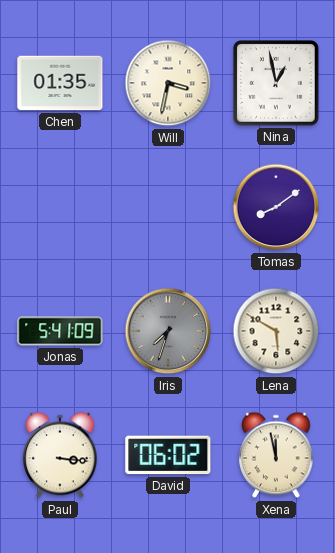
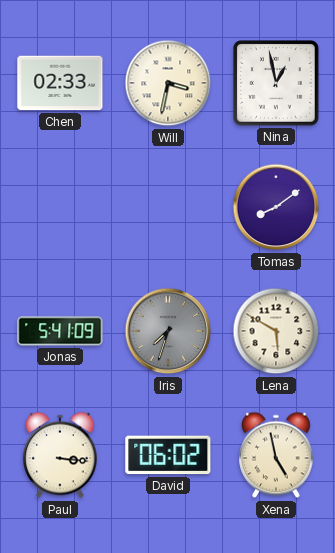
Chen: 01:35 -> 02:33
Xena: 11:58 -> 4:58
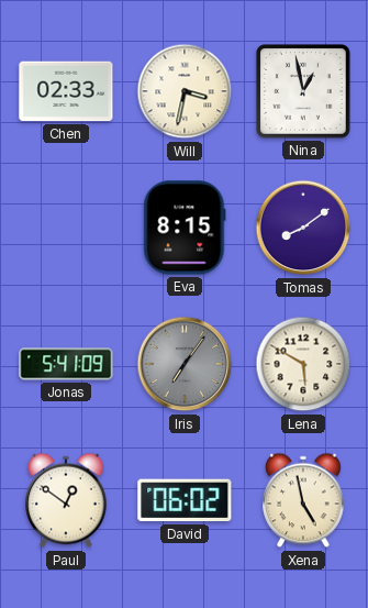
Eva: none -> 8:15
Iris: 7:33 -> 7:06
Paul: 3:16 -> 12:51
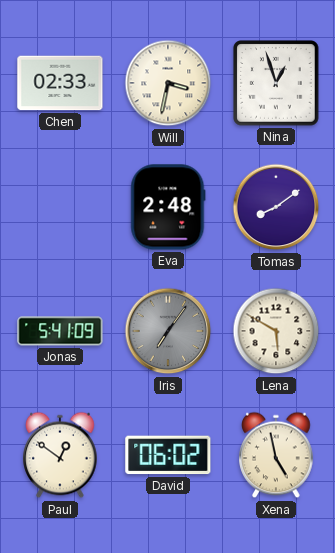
Nina: 12:58 -> 12:57
Eva: 8:15 -> 2:48
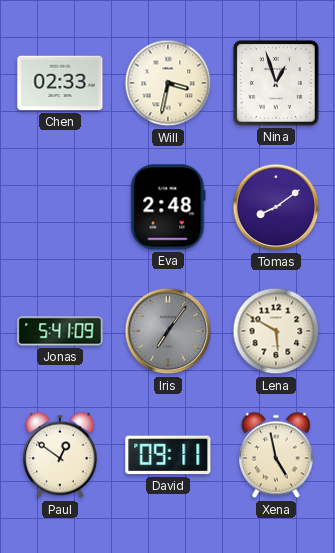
David: 06:02 -> 09:11
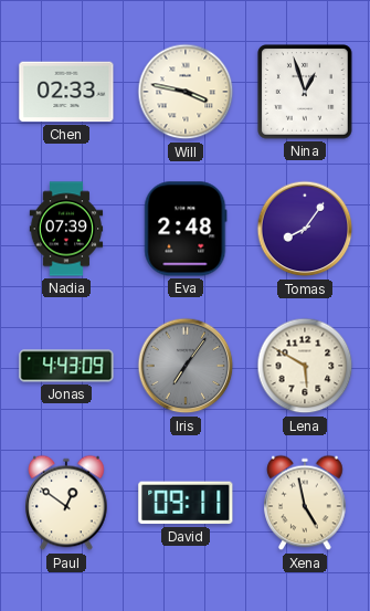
Will: 3:32 -> 3:47
Nadia: none -> 07:39
Tomas: 8:09 -> 8:06
Jonas: 5:41 -> 4:43
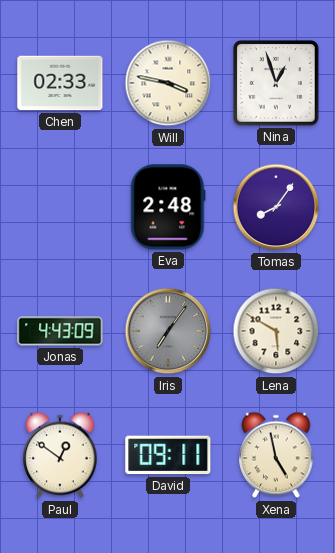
Nadia: 07:39 -> none
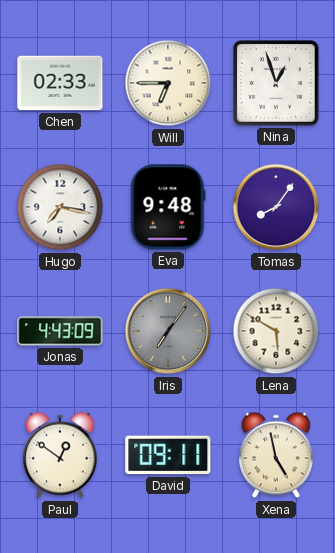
Will: 3:47 -> 6:45
Hugo: none -> 7:17
Eva: 2:48 -> 9:48
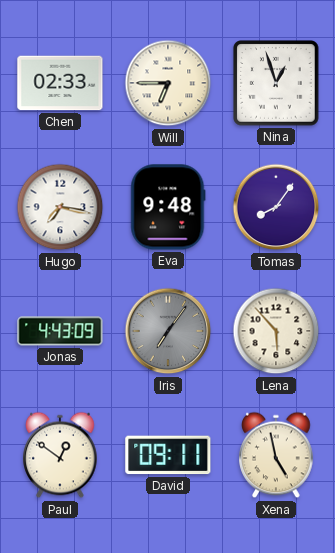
Lena: 5:50 -> 5:53
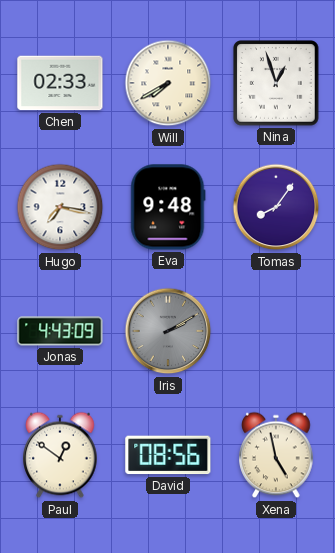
Will: 6:45 -> 7:40
Iris: 7:06 -> 2:10
Lena: 5:53 -> none
David: 09:11 -> 08:56
